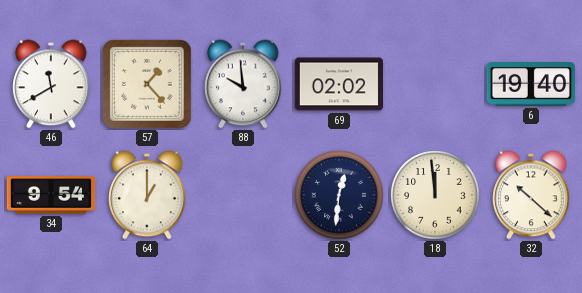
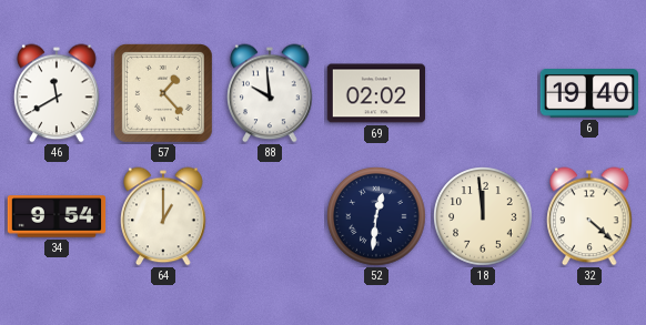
32: 10:22 -> 4:22
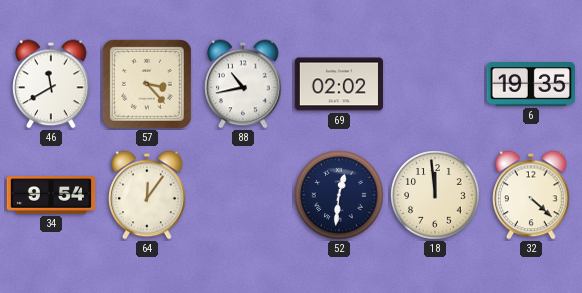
57: 1:23 -> 3:23
88: 9:59 -> 10:43
6: 19:40 -> 19:35
64: 1:00 -> 12:06
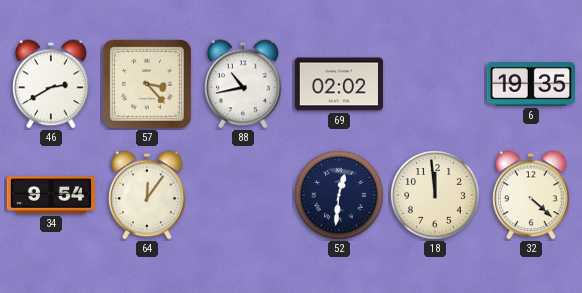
46: 11:40 -> 2:40
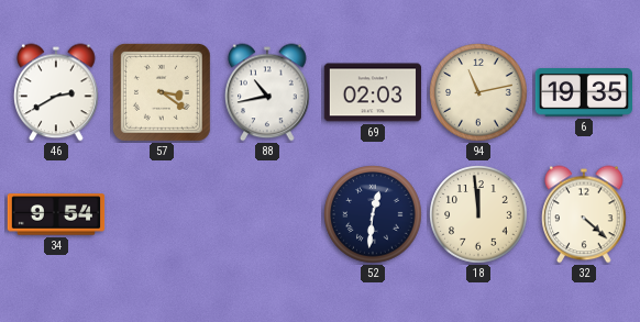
57: 3:23 -> 3:21
69: 02:02 -> 02:03
94: none -> 11:13
64: 12:06 -> none
